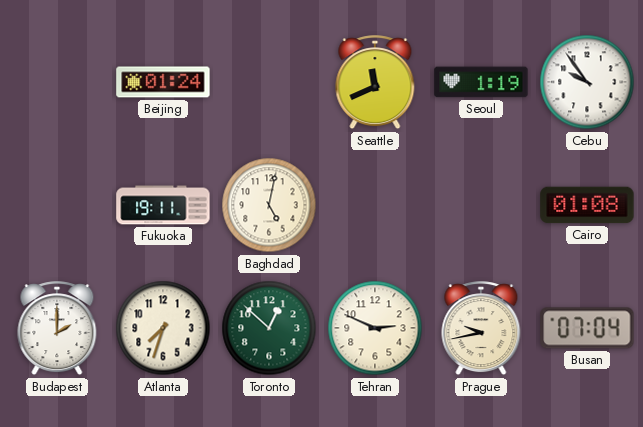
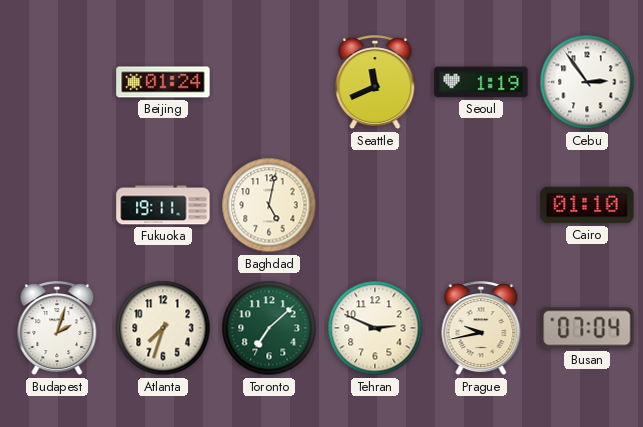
Cebu: 9:54 -> 2:54
Cairo: 01:08 -> 01:10
Budapest: 2:00 -> 2:03
Toronto: 12:52 -> 7:08
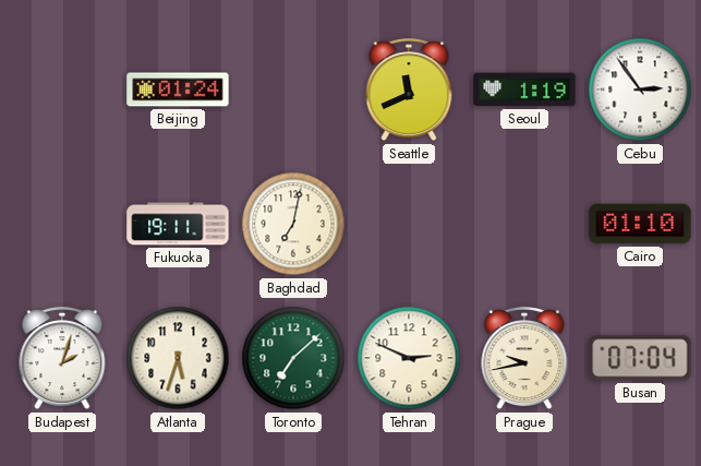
Baghdad: 5:02 -> 7:02
Atlanta: 7:33 -> 5:33
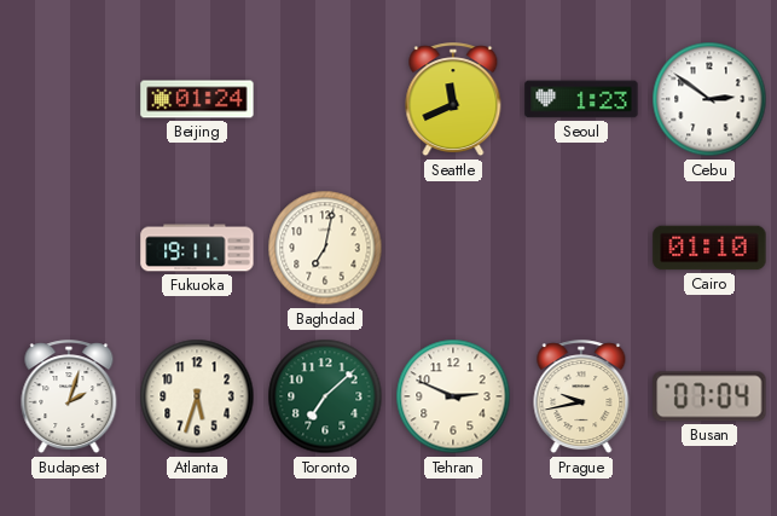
Seoul: 1:19 -> 1:23
Cebu: 2:54 -> 2:51
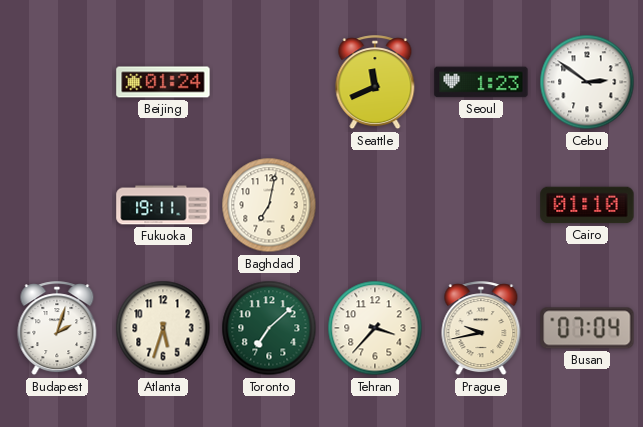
Tehran: 2:49 -> 3:37
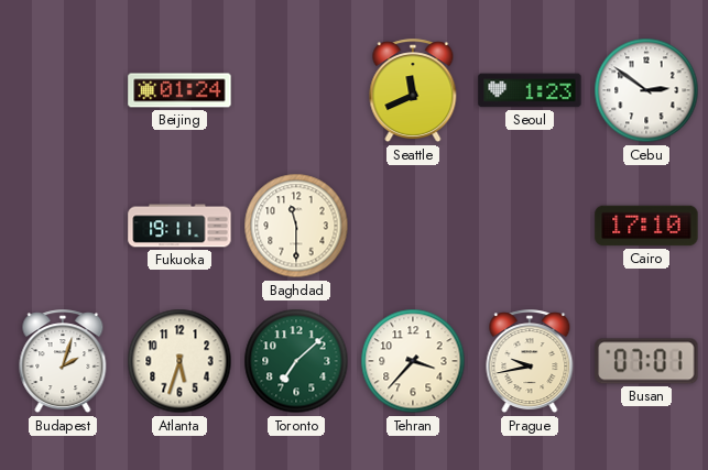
Baghdad: 7:02 -> 11:30
Cairo: 01:10 -> 17:10
Busan: 07:04 -> 07:01
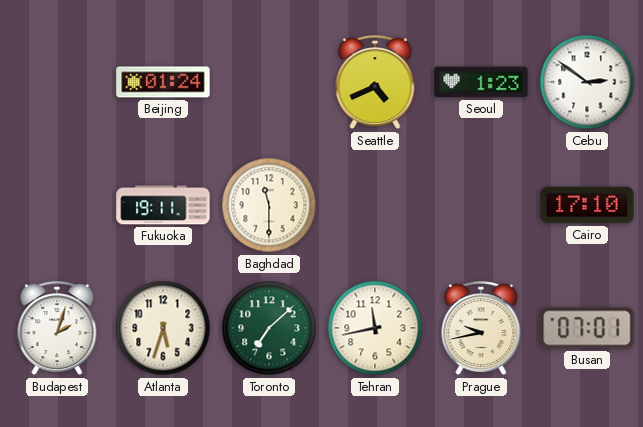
Seattle: 11:41 -> 4:41
Tehran: 3:37 -> 11:43
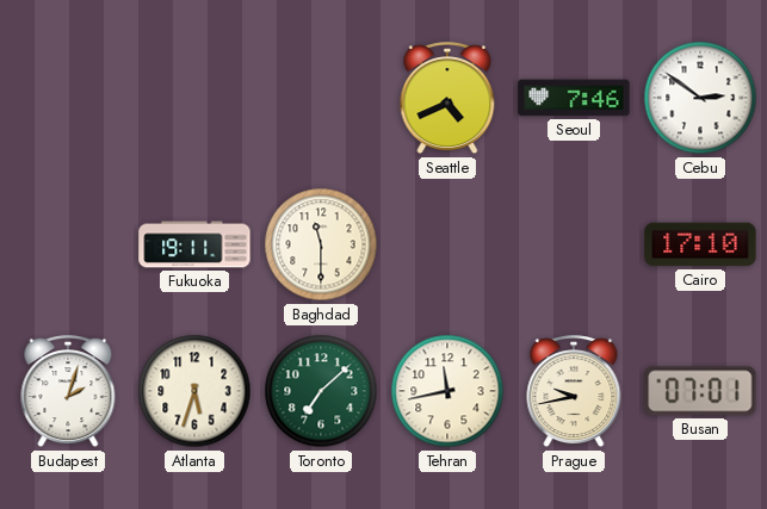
Beijing: 01:24 -> none
Seoul: 1:23 -> 7:46
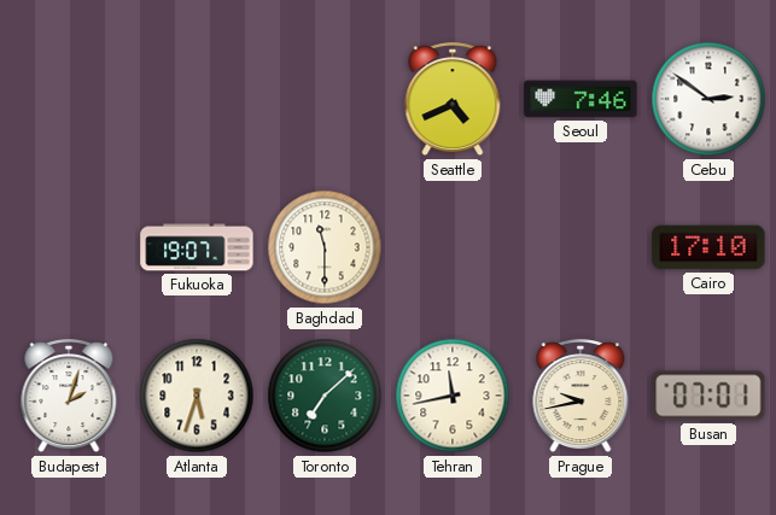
Fukuoka: 19:11 -> 19:07
